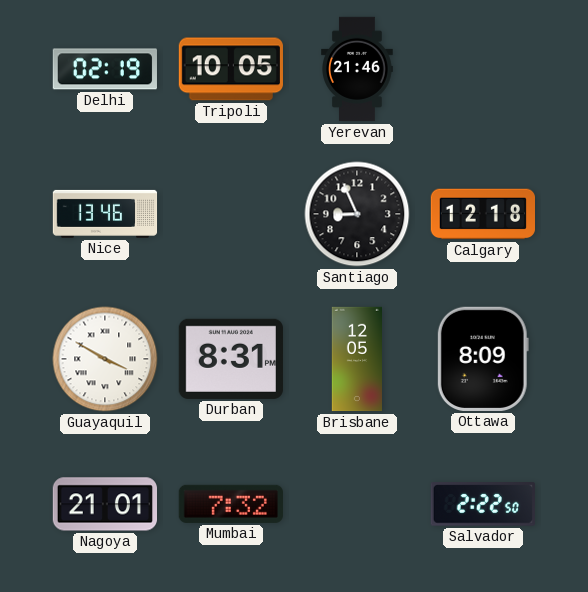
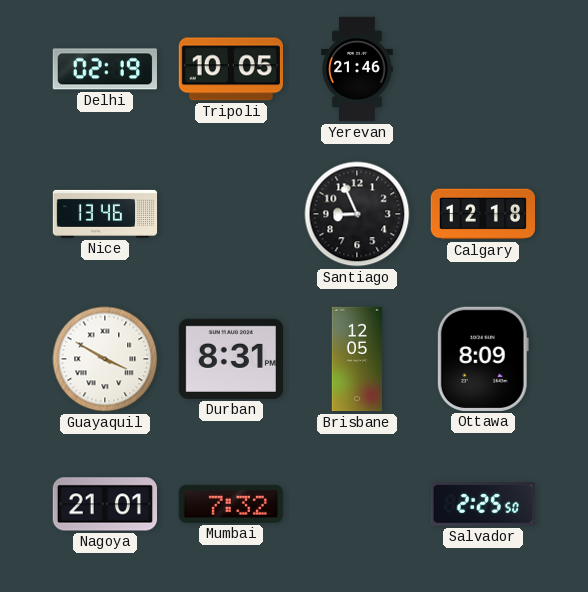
Salvador: 2:22 -> 2:25
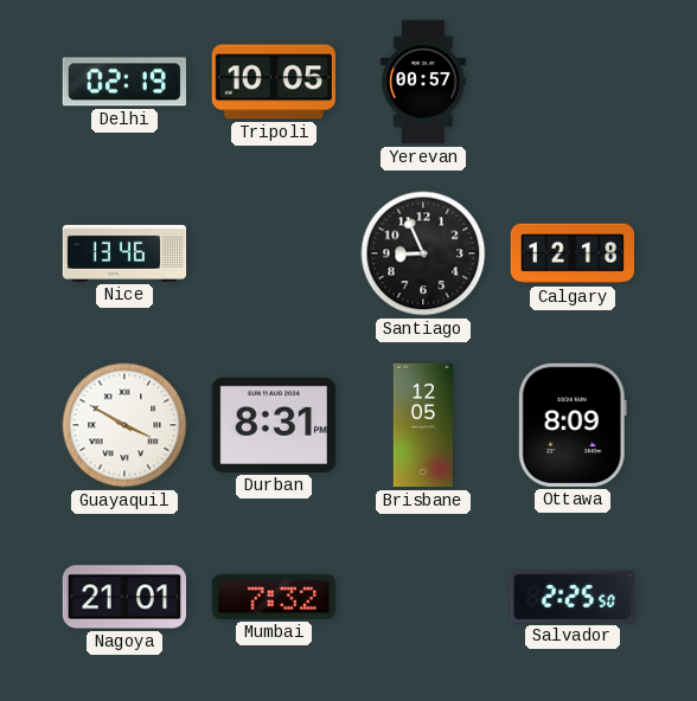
Yerevan: 21:46 -> 00:57
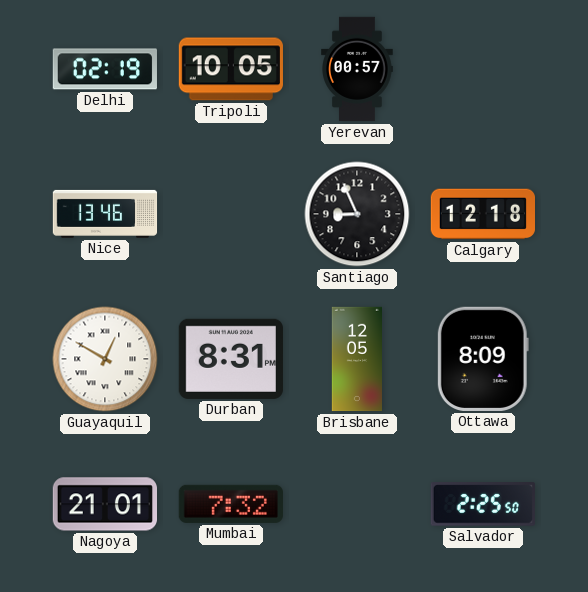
Guayaquil: 3:50 -> 12:50
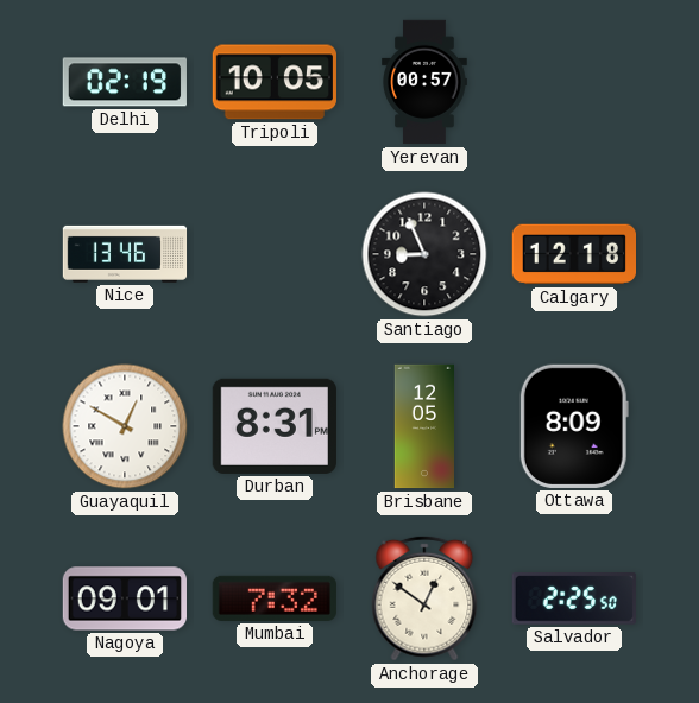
Nagoya: 21:01 -> 09:01
Anchorage: none -> 12:51
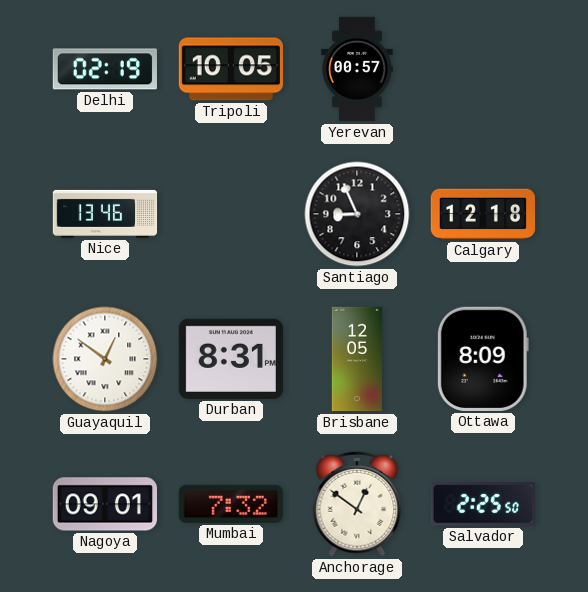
Guayaquil: 12:50 -> 12:51
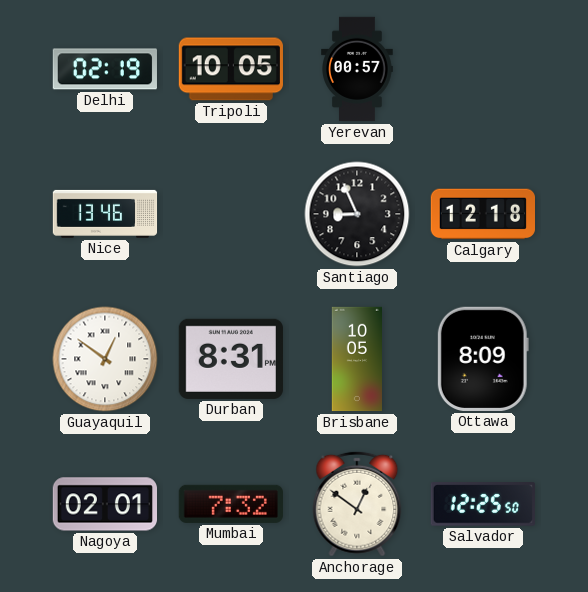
Brisbane: 12:05 -> 10:05
Nagoya: 09:01 -> 02:01
Salvador: 2:25 -> 12:25
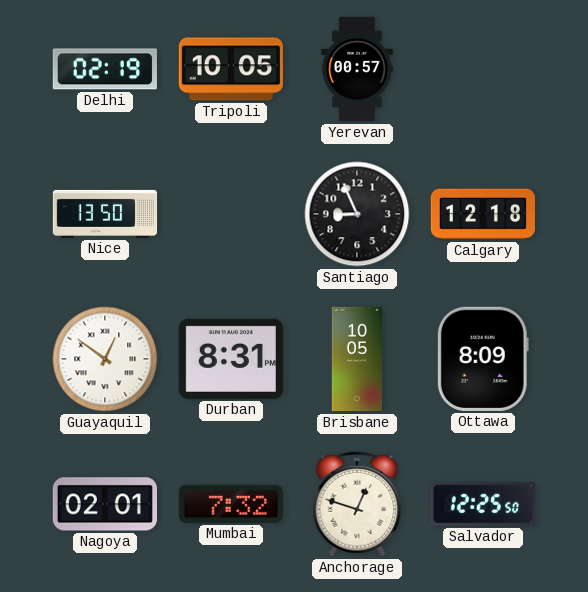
Nice: 13:46 -> 13:50
Anchorage: 12:51 -> 12:48
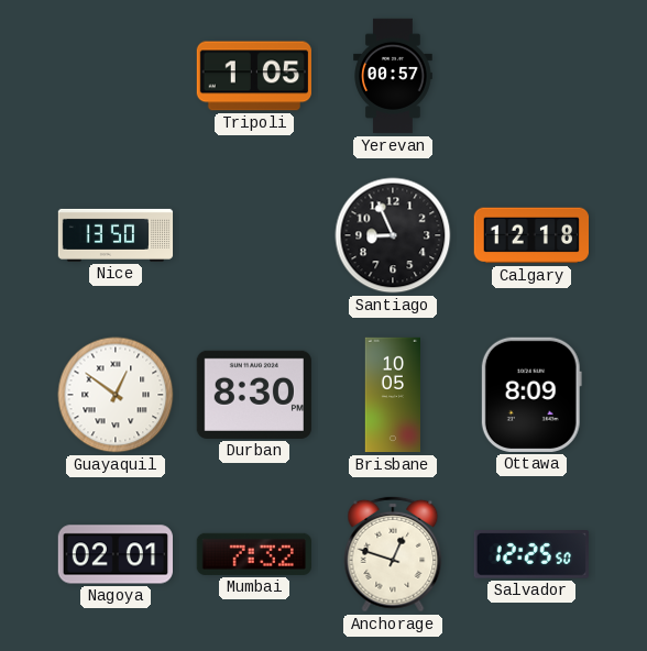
Delhi: 02:19 -> none
Tripoli: 10:05 -> 1:05
Durban: 8:31 -> 8:30
